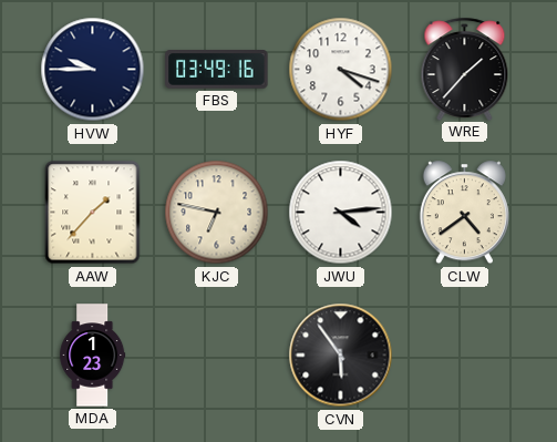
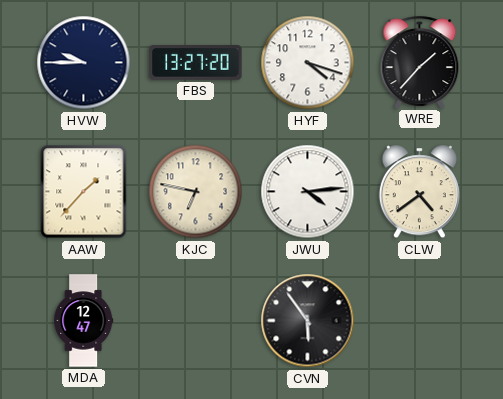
FBS: 03:49 -> 13:27
MDA: 1:23 -> 12:47
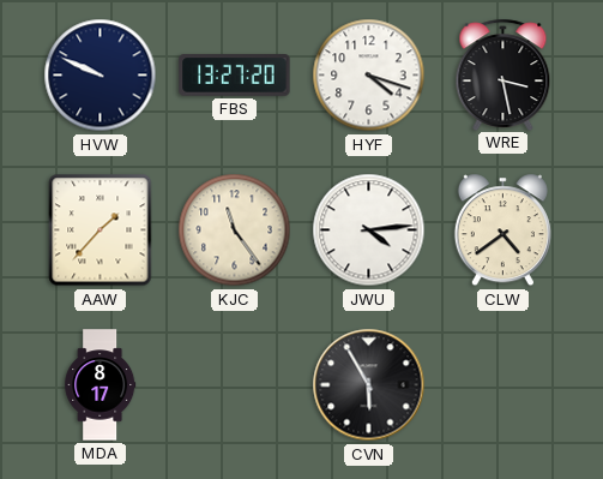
HVW: 9:45 -> 9:49
WRE: 1:37 -> 3:28
KJC: 6:47 -> 11:24
MDA: 12:47 -> 8:17
CVN: 5:54 -> 5:55
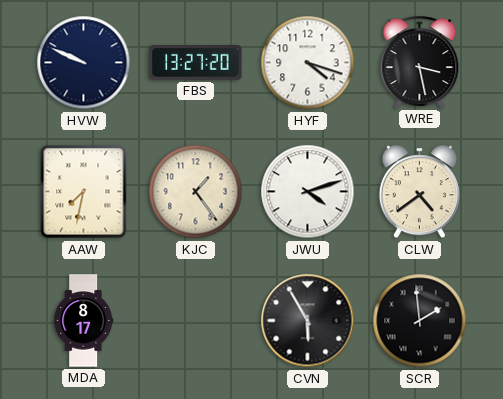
AAW: 1:37 -> 7:32
KJC: 11:24 -> 1:24
JWU: 4:14 -> 4:12
SCR: none -> 1:59
